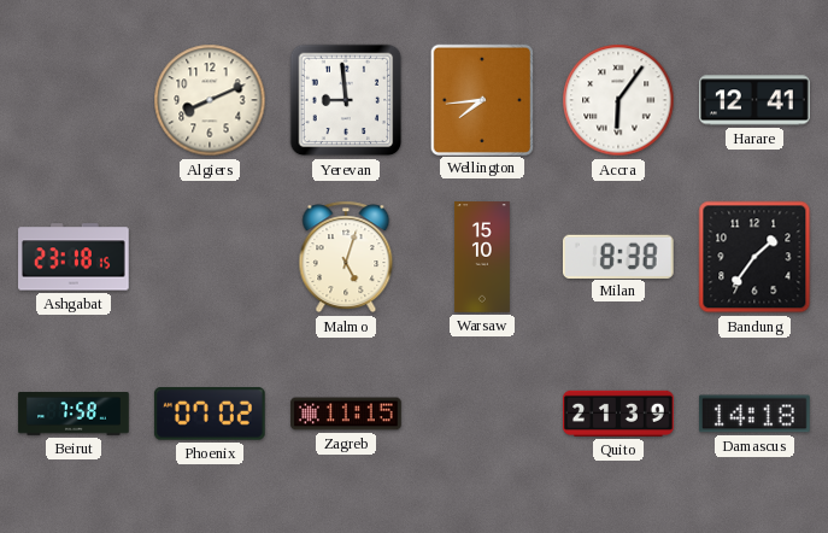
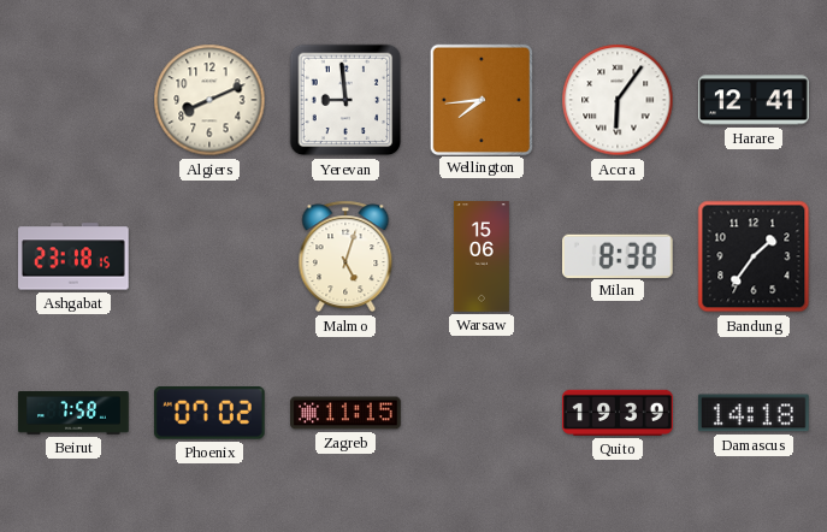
Warsaw: 15:10 -> 15:06
Quito: 21:39 -> 19:39
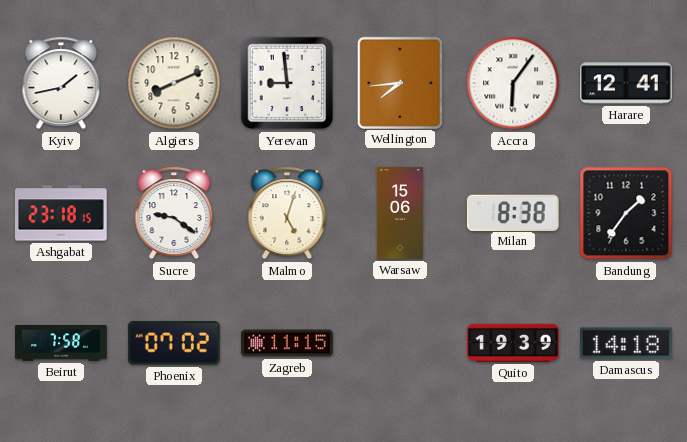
Kyiv: none -> 1:43
Sucre: none -> 9:21
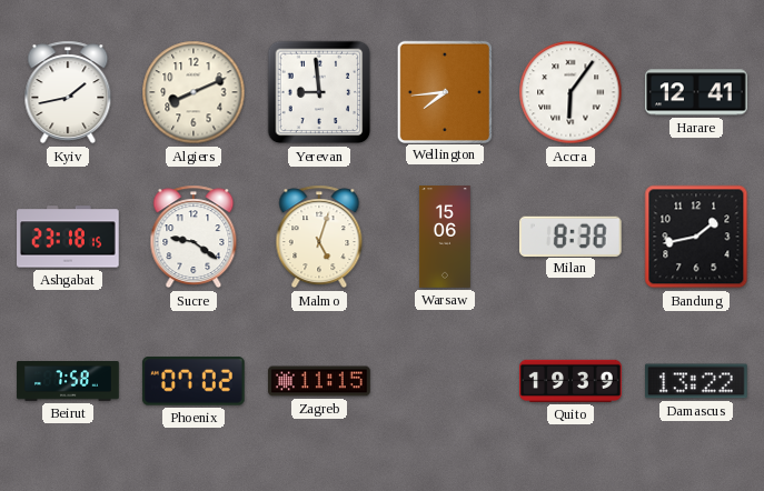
Bandung: 1:36 -> 1:43
Damascus: 14:18 -> 13:22
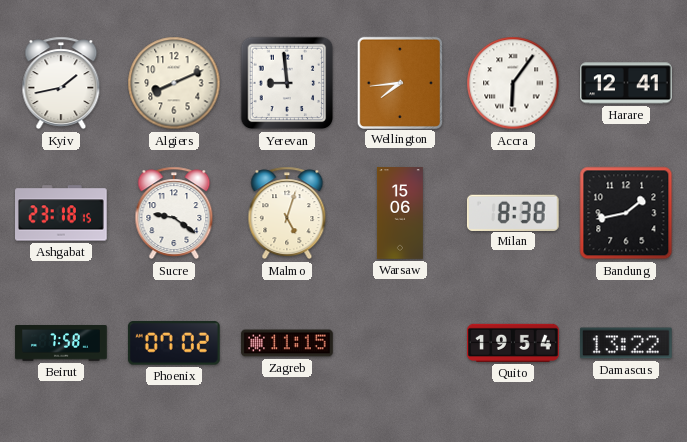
Quito: 19:39 -> 19:54
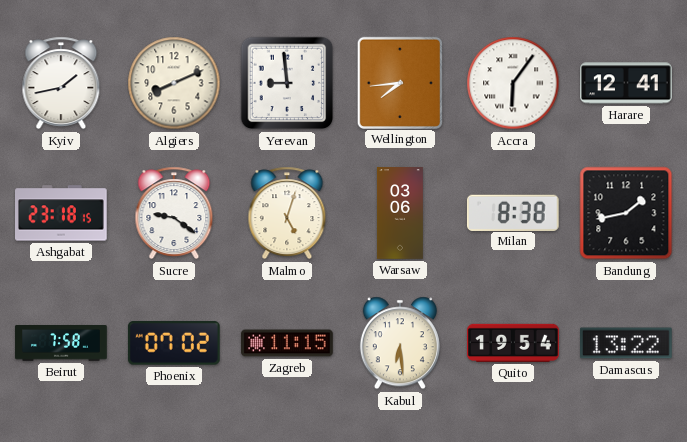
Warsaw: 15:06 -> 03:06
Kabul: none -> 6:29
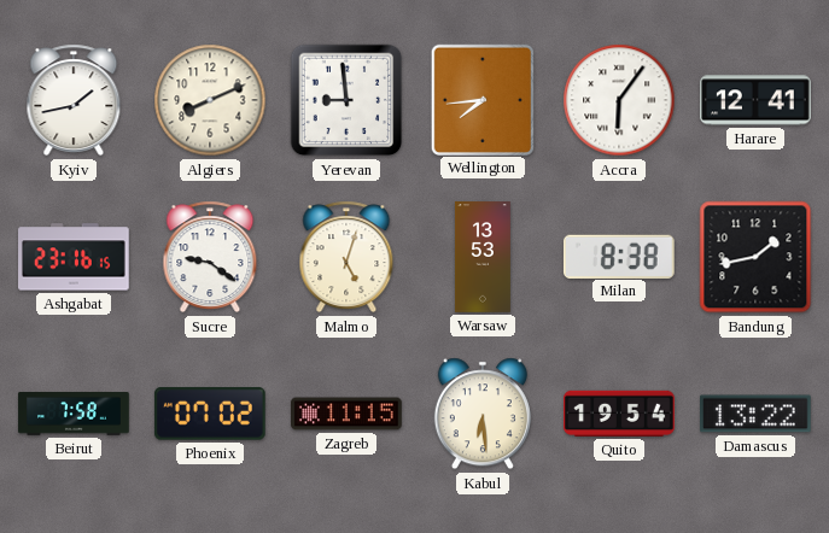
Ashgabat: 23:18 -> 23:16
Warsaw: 03:06 -> 13:53
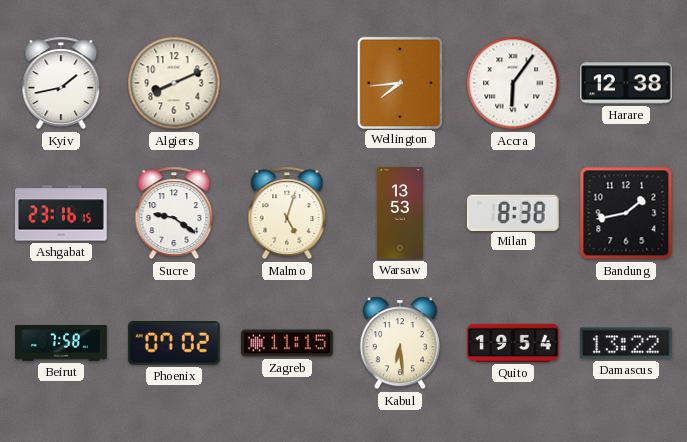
Yerevan: 8:59 -> none
Harare: 12:41 -> 12:38
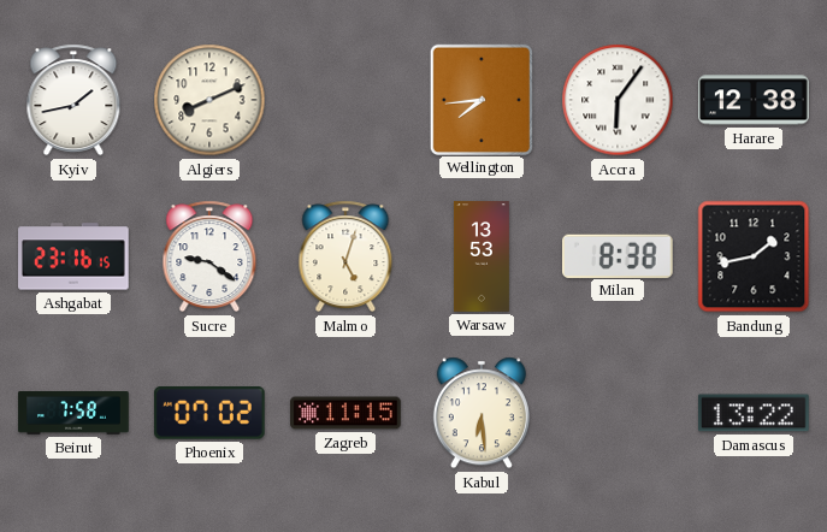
Quito: 19:54 -> none
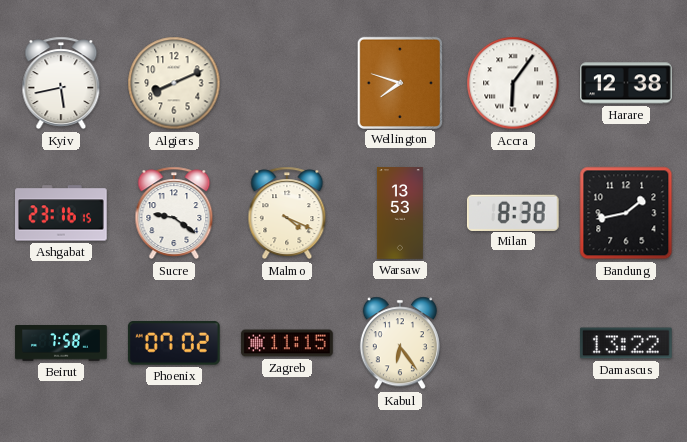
Kyiv: 1:43 -> 5:43
Wellington: 7:44 -> 7:48
Malmo: 5:03 -> 4:19
Kabul: 6:29 -> 6:24
